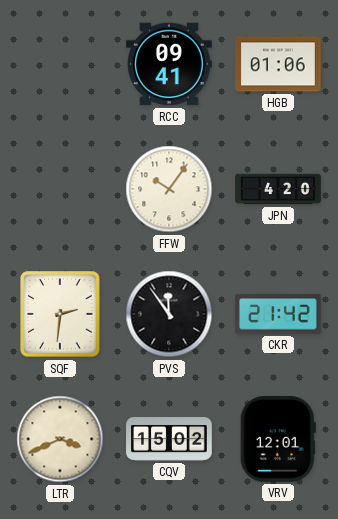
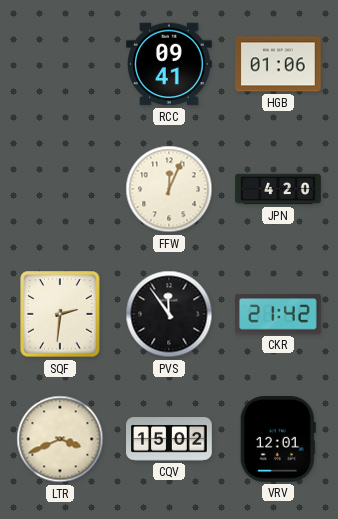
FFW: 10:06 -> 12:04
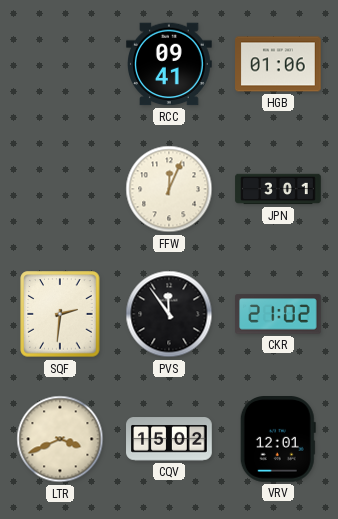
JPN: 4:20 -> 3:01
CKR: 21:42 -> 21:02
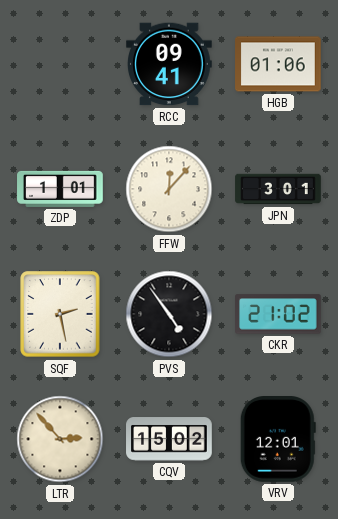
ZDP: none -> 1:01
FFW: 12:04 -> 12:07
SQF: 2:31 -> 2:28
PVS: 11:54 -> 4:54
LTR: 3:41 -> 2:53
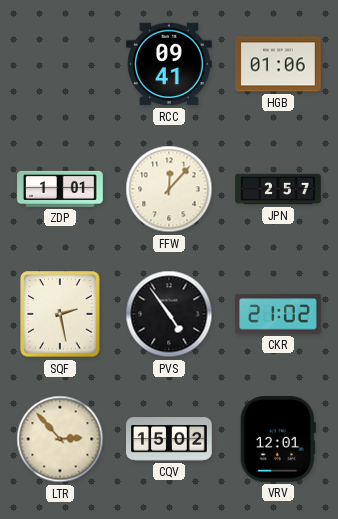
JPN: 3:01 -> 2:57
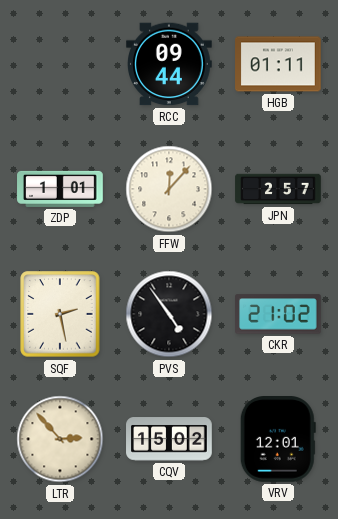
RCC: 09:41 -> 09:44
HGB: 01:06 -> 01:11
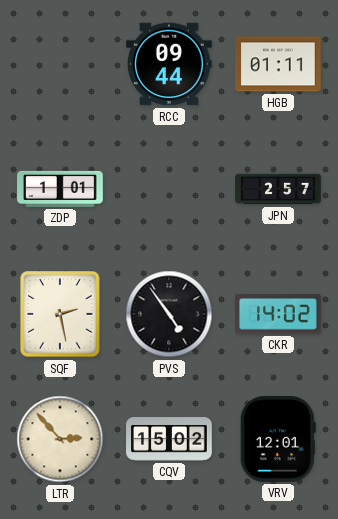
FFW: 12:07 -> none
CKR: 21:02 -> 14:02
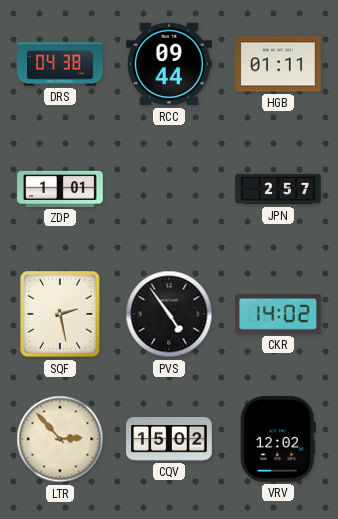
DRS: none -> 04:38
VRV: 12:01 -> 12:02
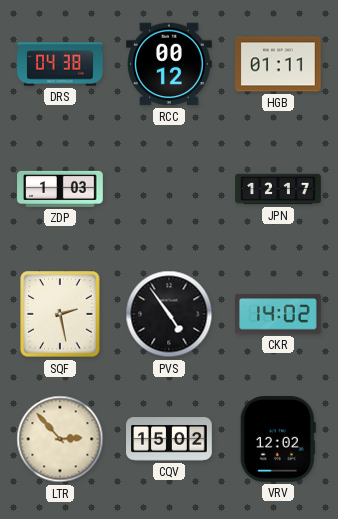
RCC: 09:44 -> 00:12
ZDP: 1:01 -> 1:03
JPN: 2:57 -> 12:17
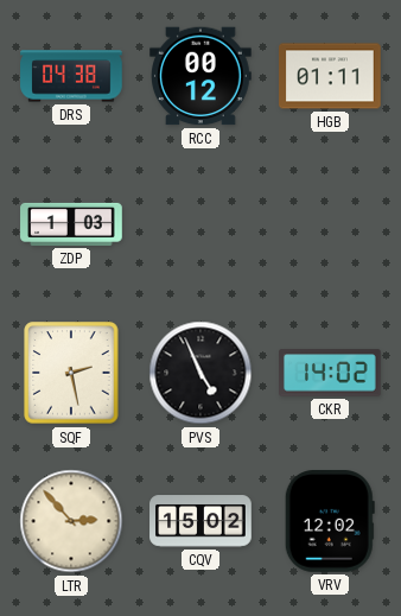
JPN: 12:17 -> none
PVS: 4:54 -> 4:56
